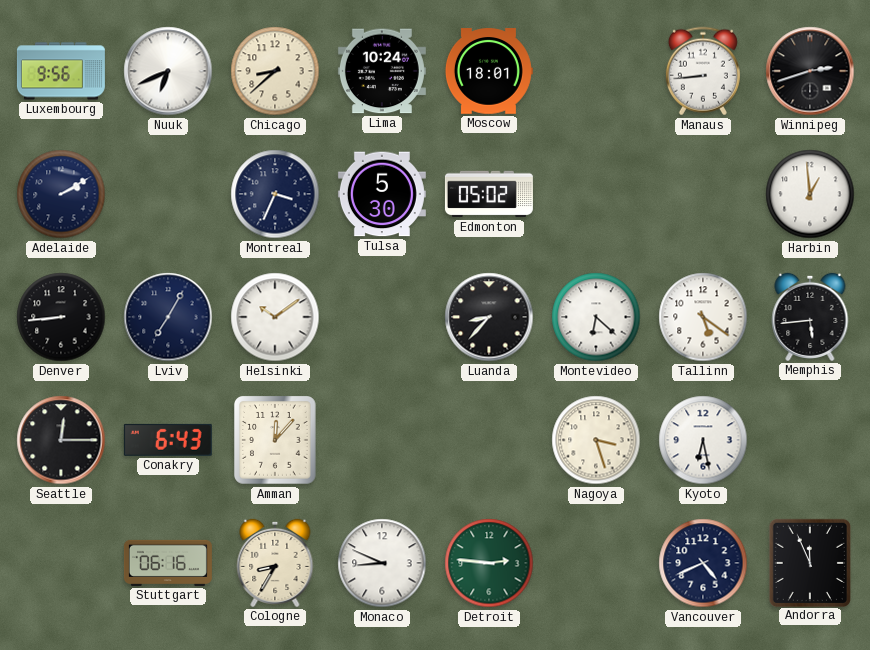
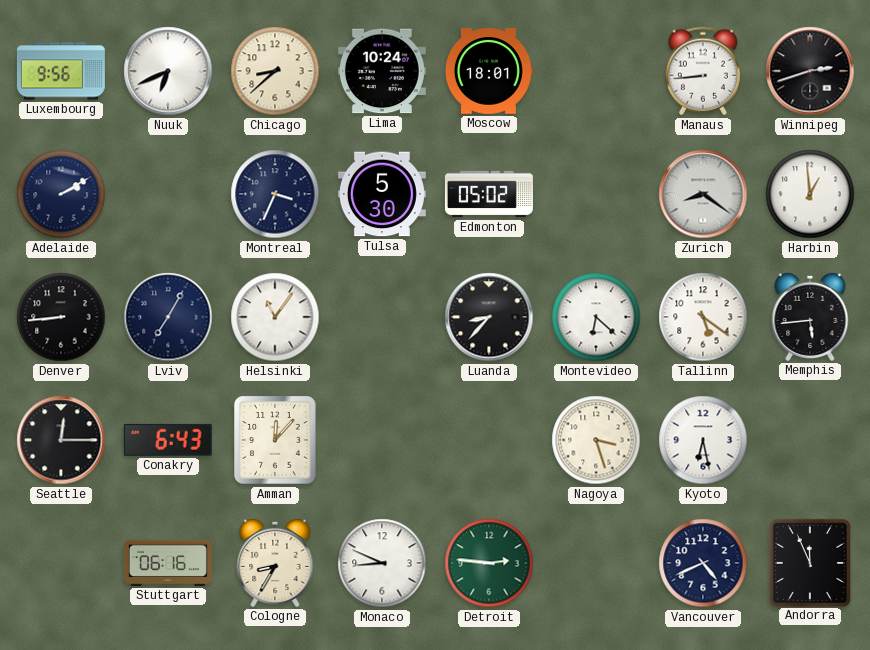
Zurich: none -> 8:21
Helsinki: 10:09 -> 11:06
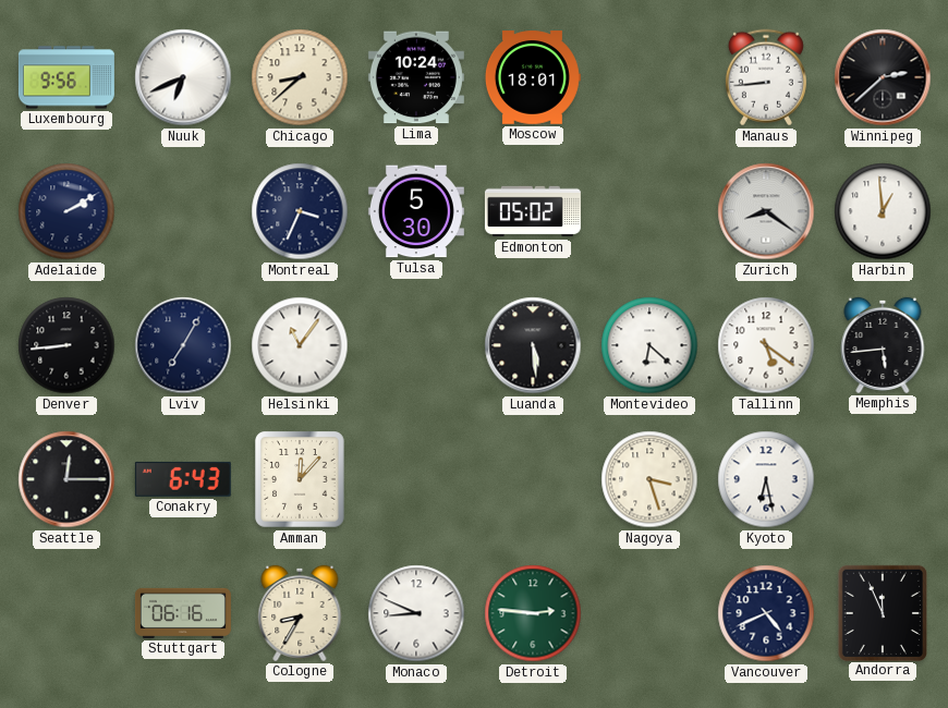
Winnipeg: 2:42 -> 2:38
Luanda: 8:37 -> 5:29
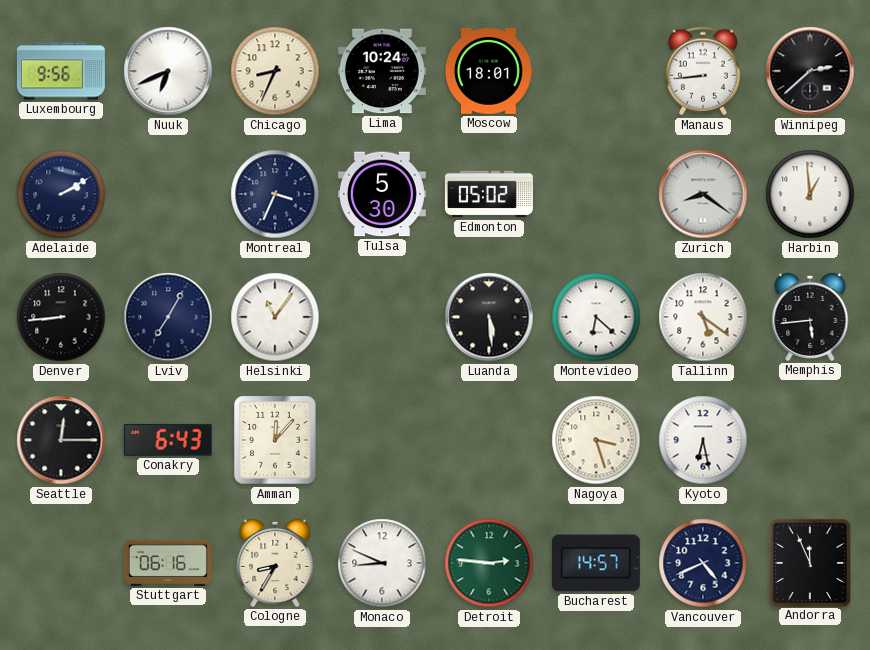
Chicago: 8:38 -> 8:34
Bucharest: none -> 14:57
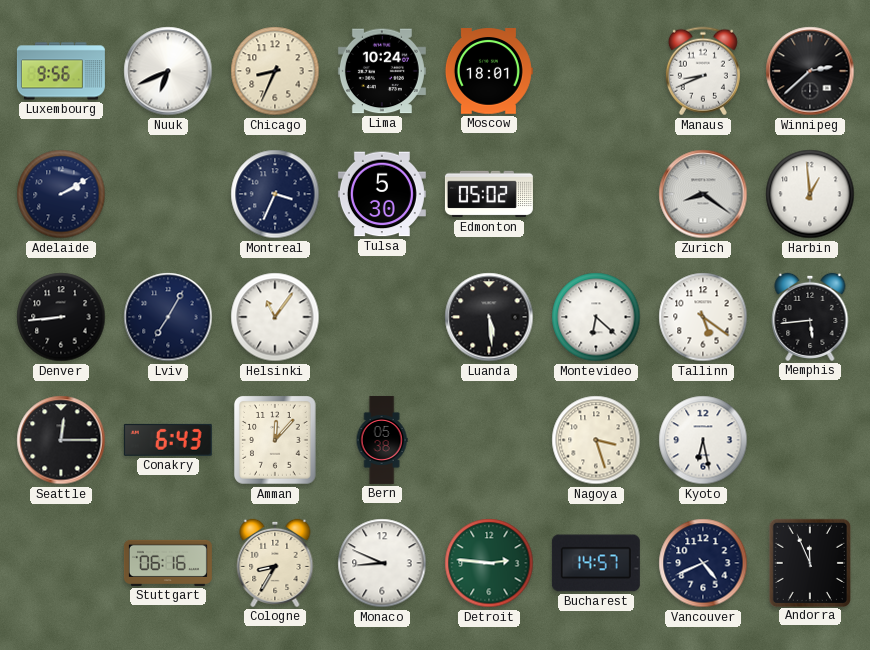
Manaus: 8:44 -> 8:41
Bern: none -> 05:38
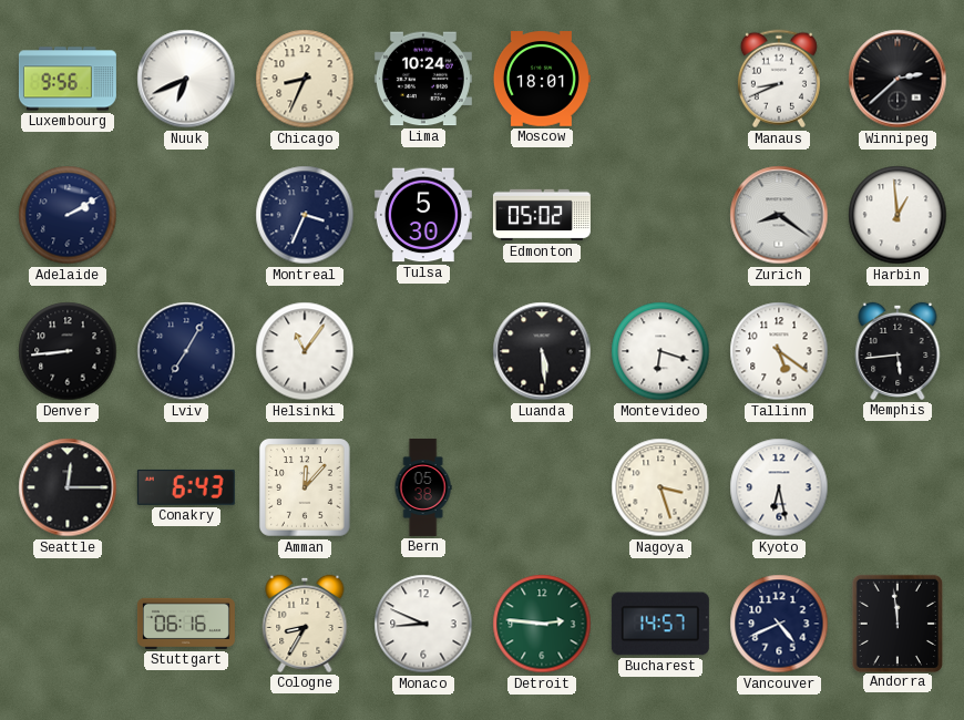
Montevideo: 6:22 -> 6:18
Andorra: 11:56 -> 11:59
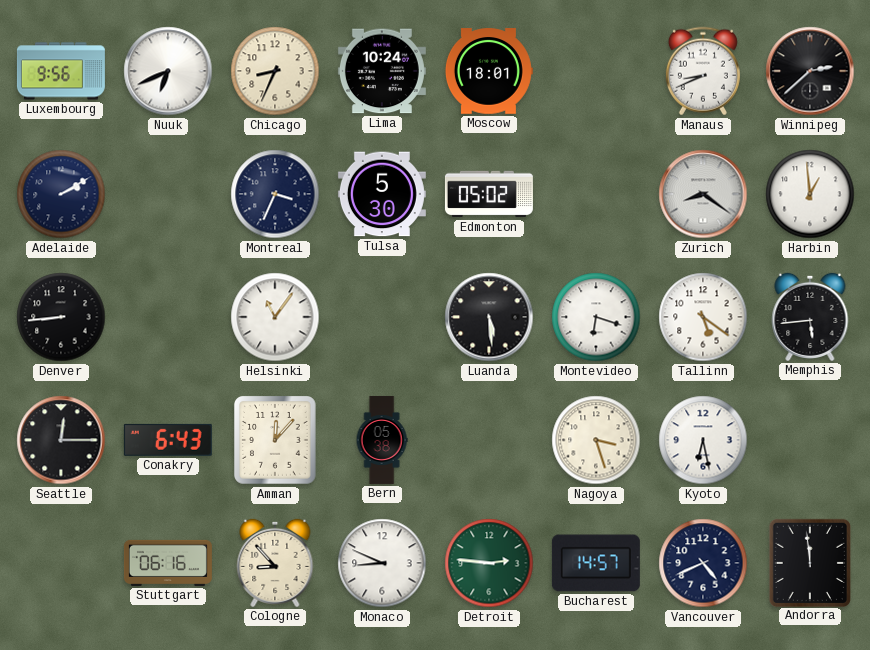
Lviv: 7:05 -> none
Cologne: 8:35 -> 8:53
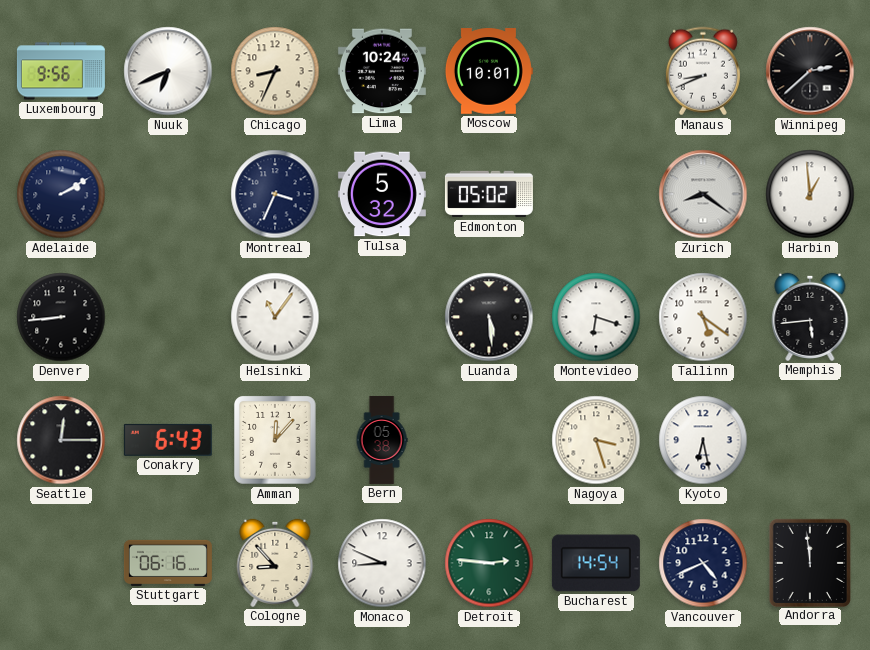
Moscow: 18:01 -> 10:01
Tulsa: 5:30 -> 5:32
Bucharest: 14:57 -> 14:54
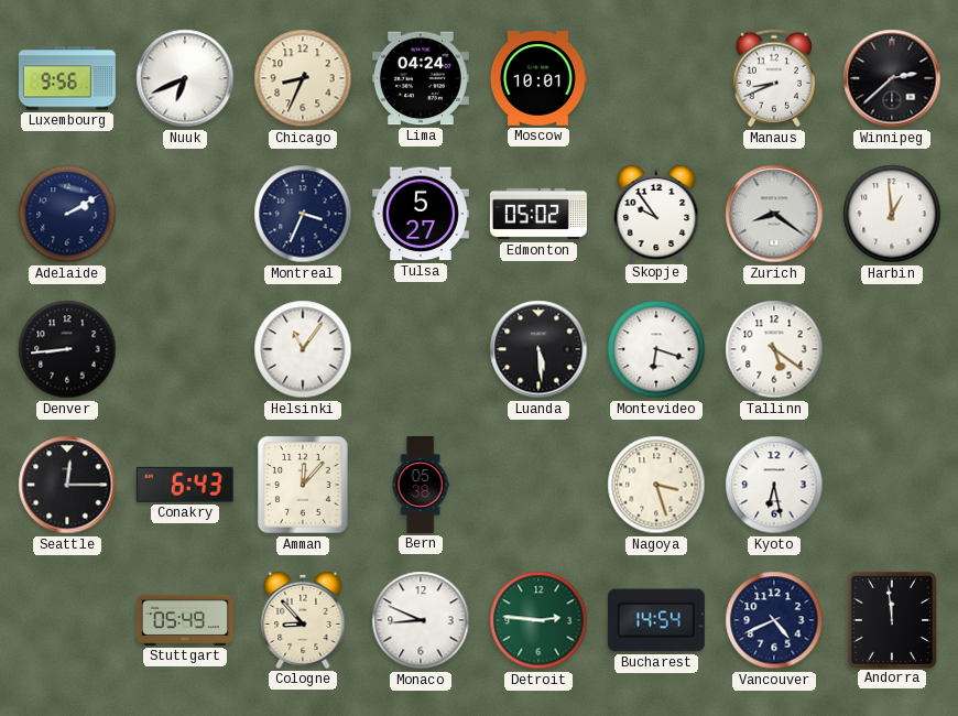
Lima: 10:24 -> 04:24
Tulsa: 5:32 -> 5:27
Skopje: none -> 9:54
Memphis: 5:44 -> none
Stuttgart: 06:16 -> 05:49
